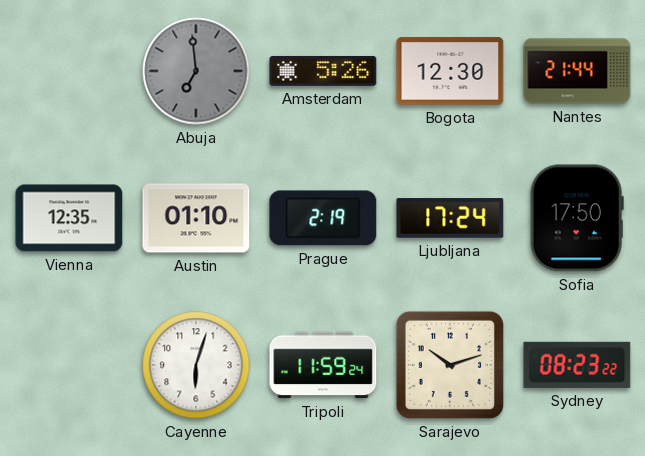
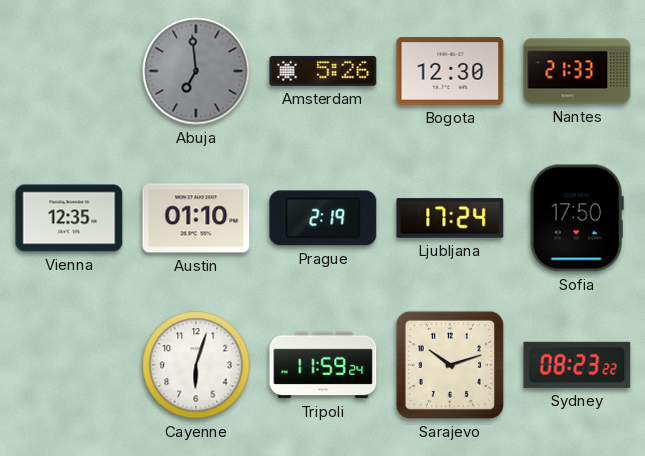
Nantes: 21:44 -> 21:33
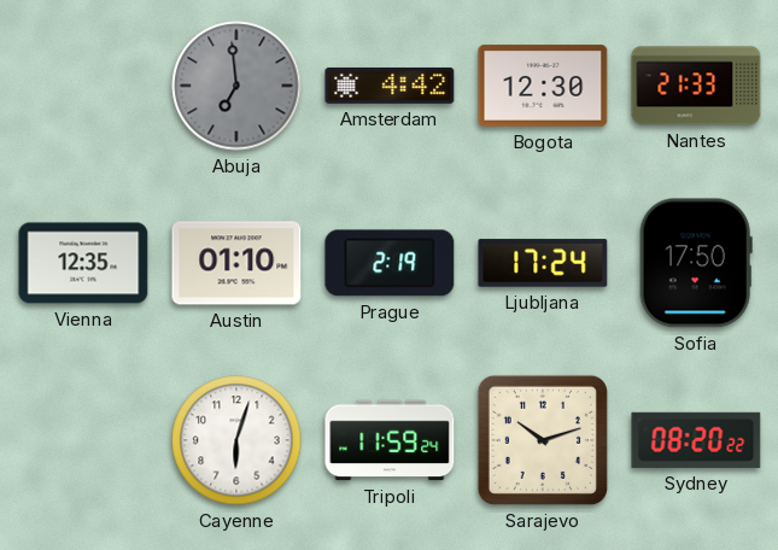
Amsterdam: 5:26 -> 4:42
Sydney: 08:23 -> 08:20
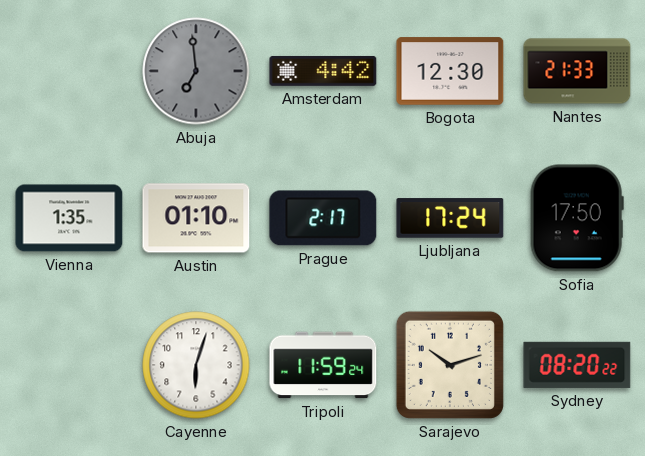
Vienna: 12:35 -> 1:35
Prague: 2:19 -> 2:17
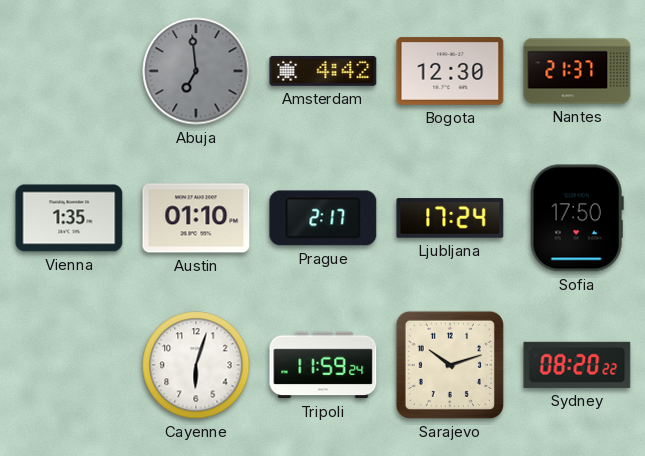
Nantes: 21:33 -> 21:37
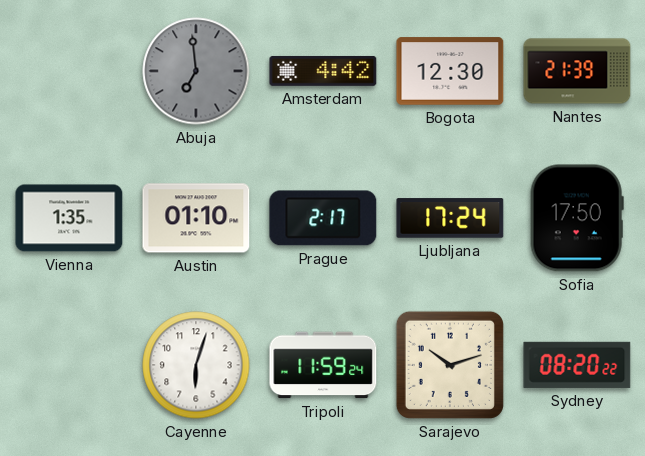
Nantes: 21:37 -> 21:39
